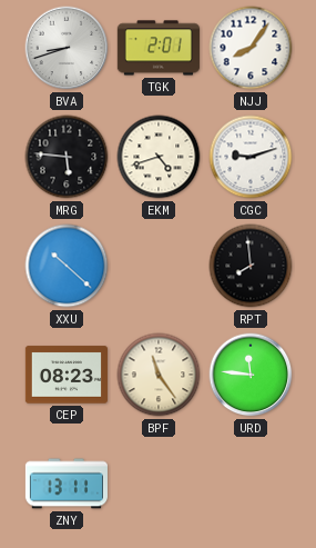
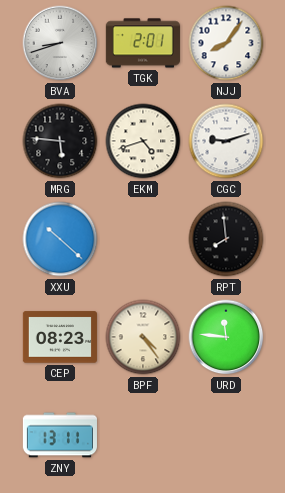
BPF: 11:24 -> 4:24
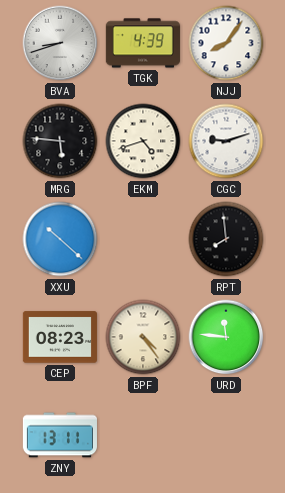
TGK: 2:01 -> 4:39
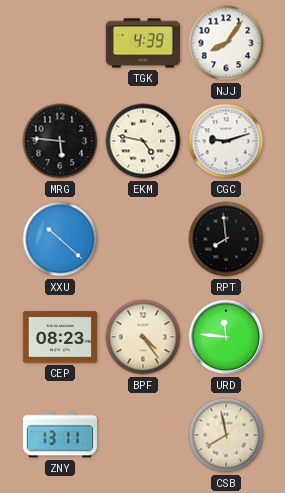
BVA: 8:42 -> none
EKM: 4:42 -> 4:47
CSB: none -> 7:58
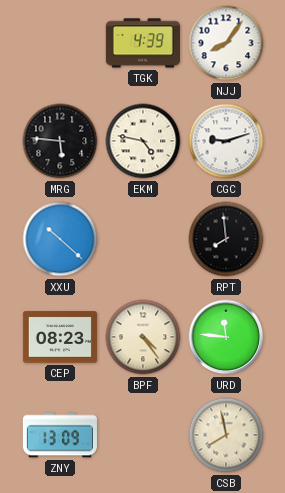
ZNY: 13:11 -> 13:09
